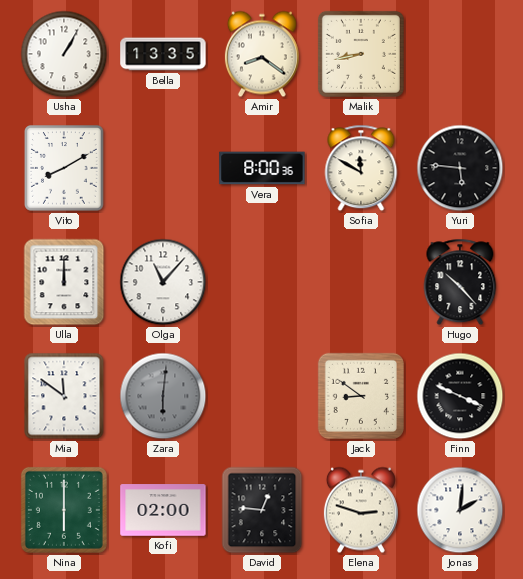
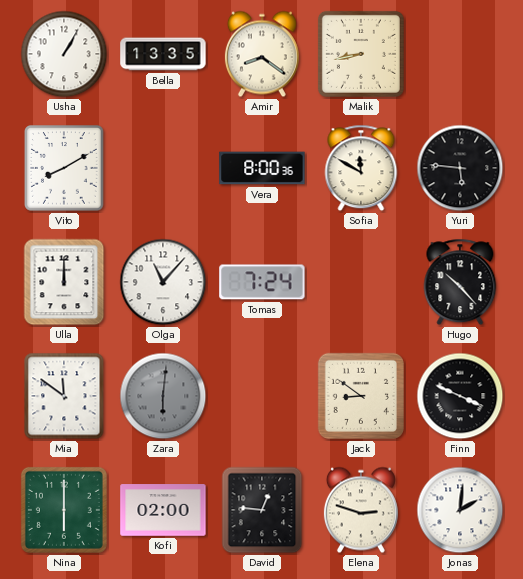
Tomas: none -> 7:24
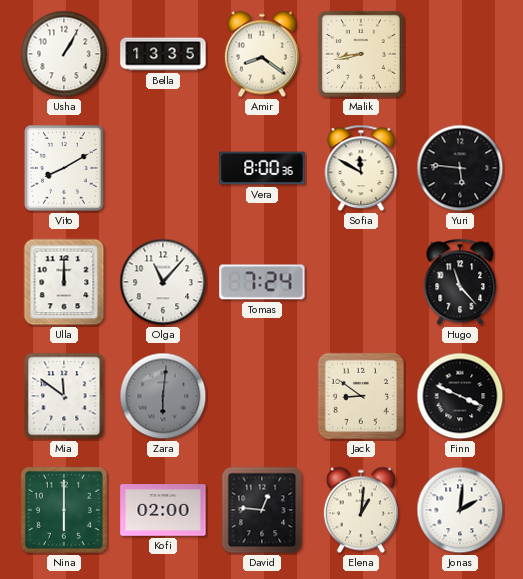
Hugo: 10:23 -> 11:23
Elena: 2:48 -> 1:01
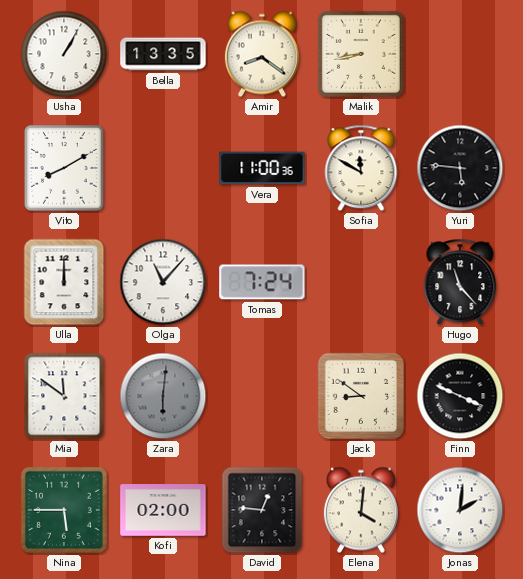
Vera: 8:00 -> 11:00
Nina: 6:00 -> 5:45
Elena: 1:01 -> 4:01
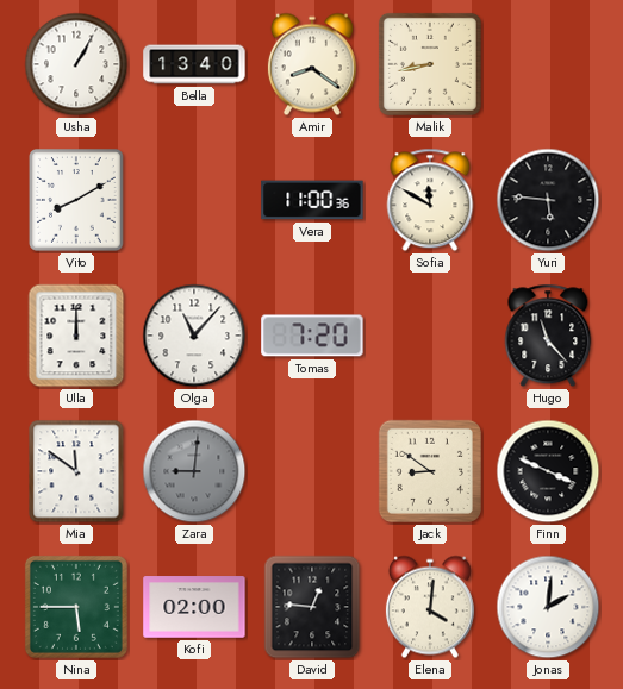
Bella: 13:35 -> 13:40
Tomas: 7:24 -> 7:20
Zara: 6:01 -> 9:01
